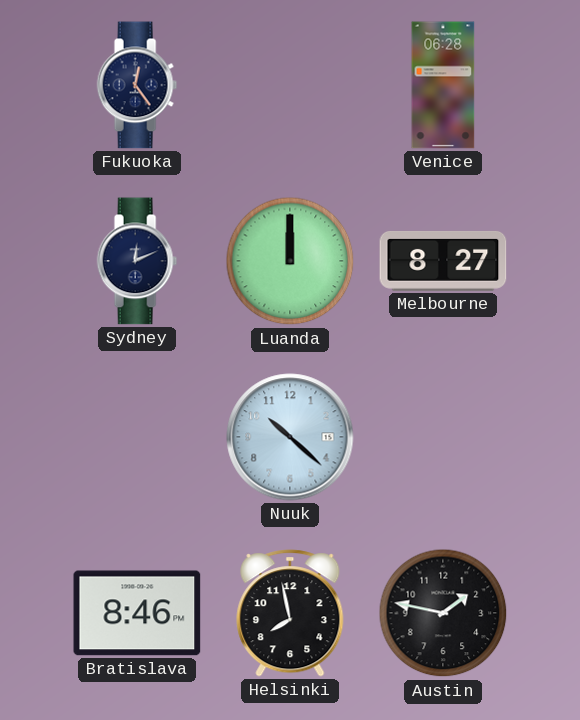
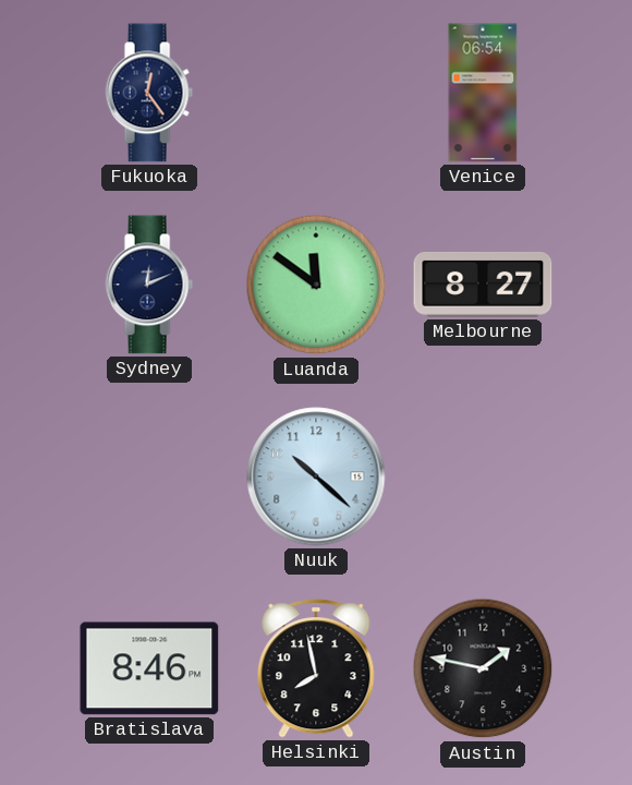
Venice: 06:28 -> 06:54
Luanda: 12:00 -> 11:51
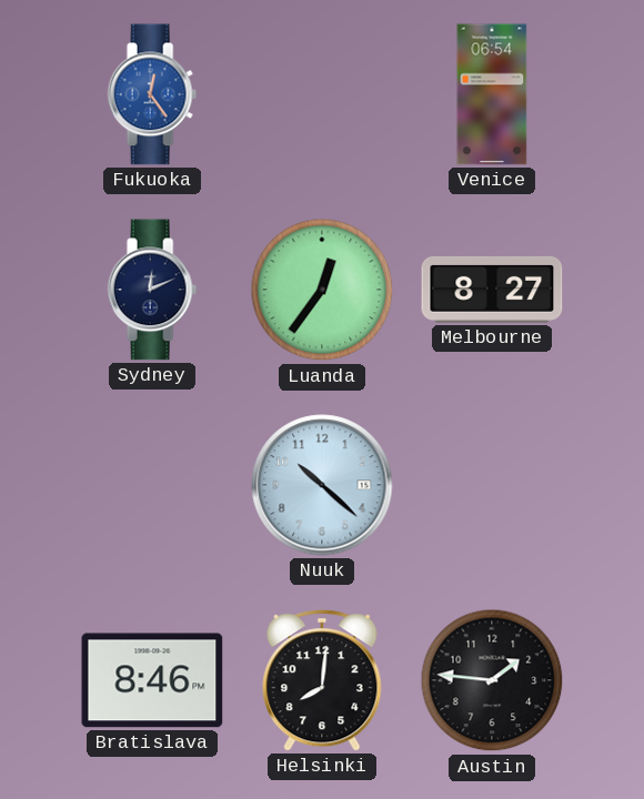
Fukuoka dial: navy -> blue
Luanda: 11:51 -> 12:36
Helsinki: 7:58 -> 8:01
Austin: 1:47 -> 1:46
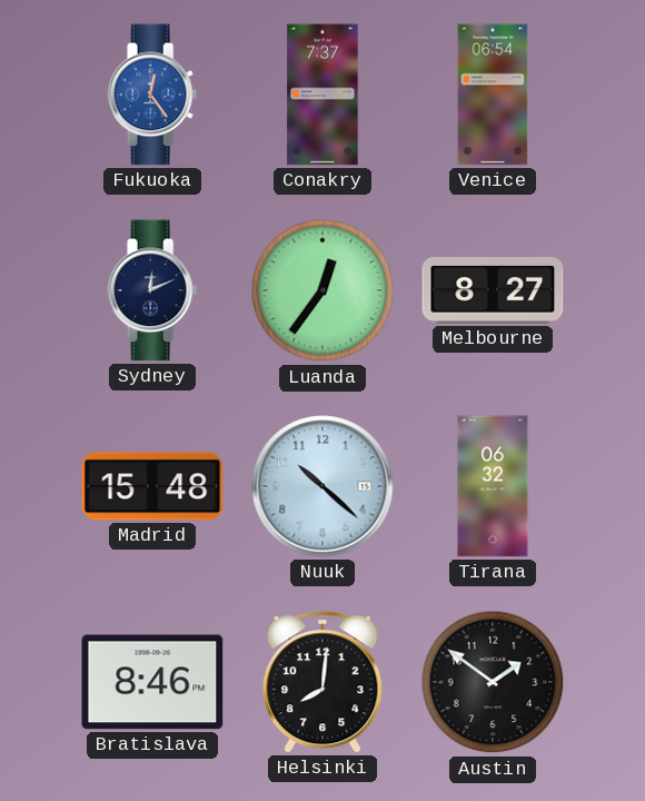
Conakry: none -> 7:37
Madrid: none -> 15:48
Tirana: none -> 06:32
Austin: 1:46 -> 1:51
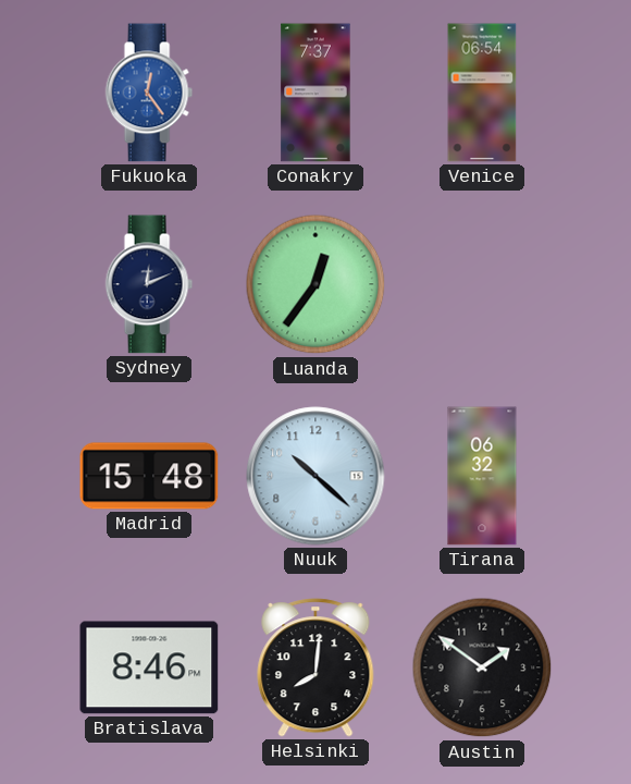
Melbourne: 8:27 -> none
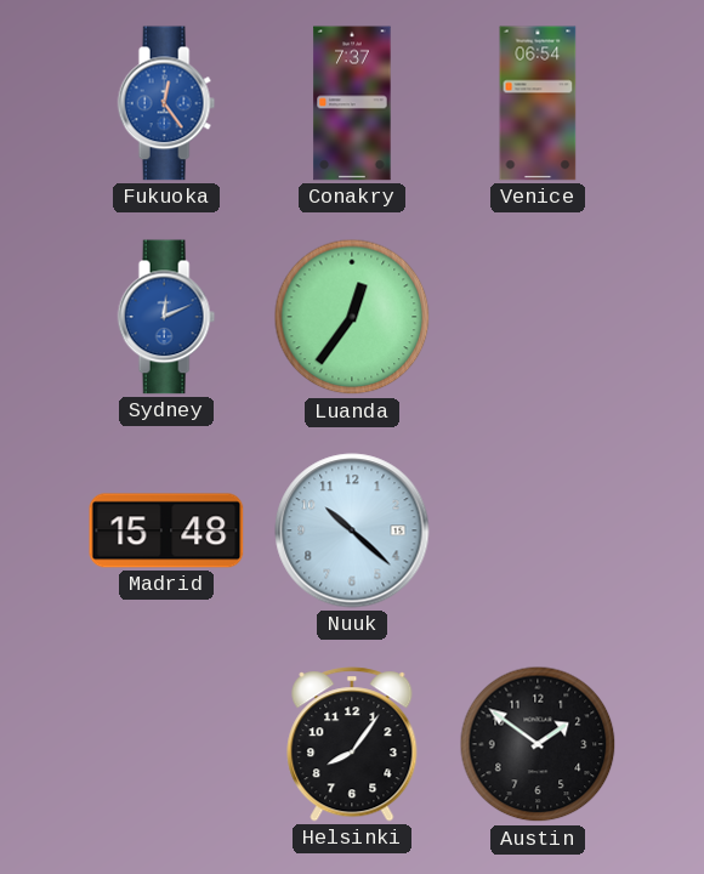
Sydney dial: navy -> blue
Tirana: 06:32 -> none
Bratislava: 8:46 -> none
Helsinki: 8:01 -> 8:06
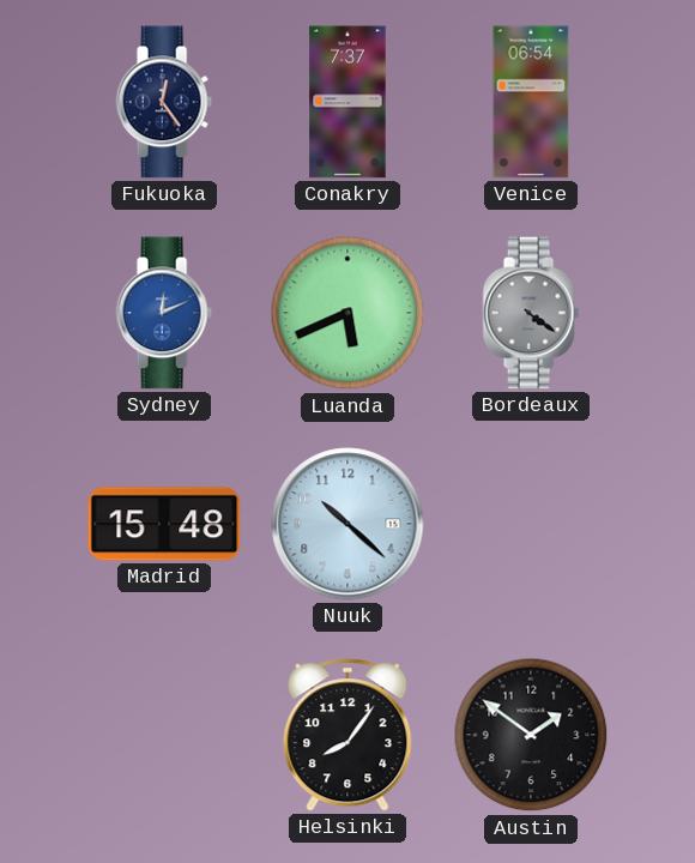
Fukuoka dial: blue -> navy
Luanda: 12:36 -> 5:41
Bordeaux: none -> 4:21
